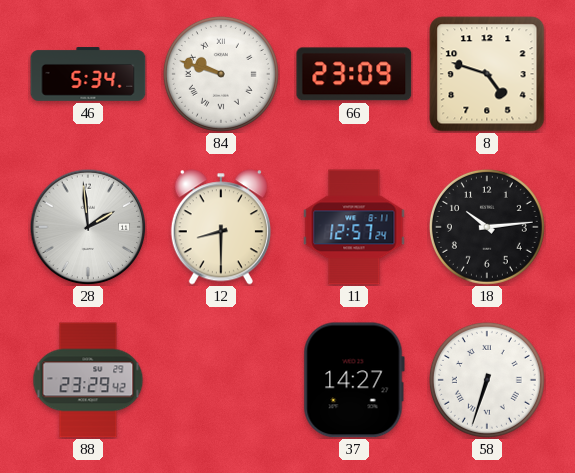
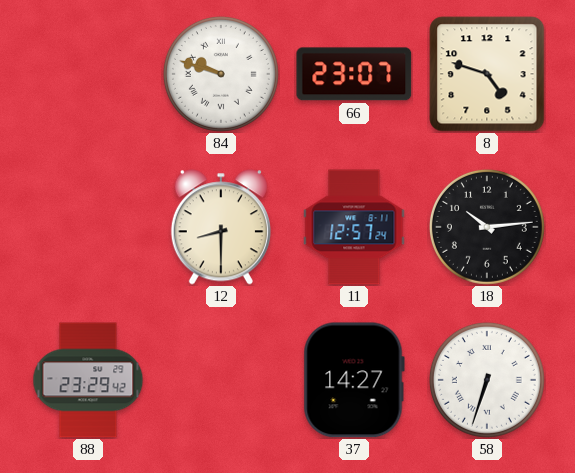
46: 5:34 -> none
66: 23:09 -> 23:07
28: 1:59 -> none
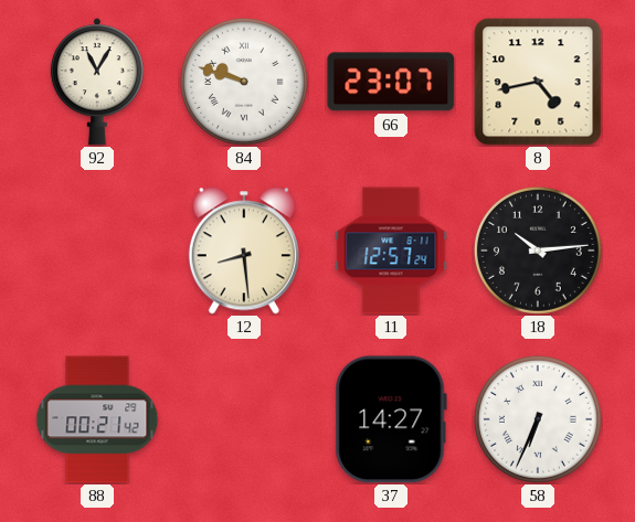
92: none -> 11:05
8: 4:48 -> 4:43
12: 8:30 -> 8:29
88: 23:29 -> 00:21
58: 6:33 -> 6:34
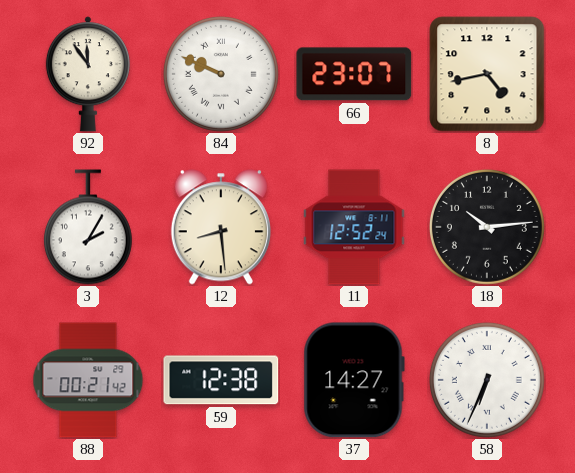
92: 11:05 -> 11:54
84: 9:48 -> 9:49
3: none -> 2:05
11: 12:57 -> 12:52
59: none -> 12:38
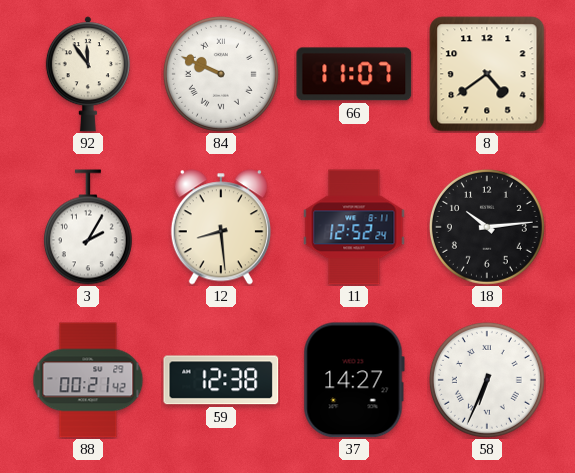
66: 23:07 -> 11:07
8: 4:43 -> 4:39
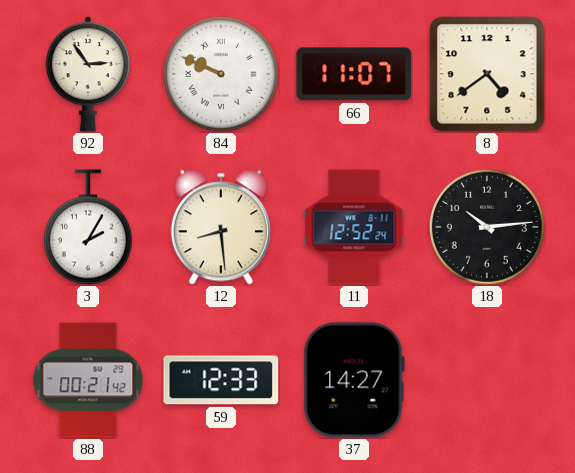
92: 11:54 -> 2:54
59: 12:38 -> 12:33
58: 6:34 -> none
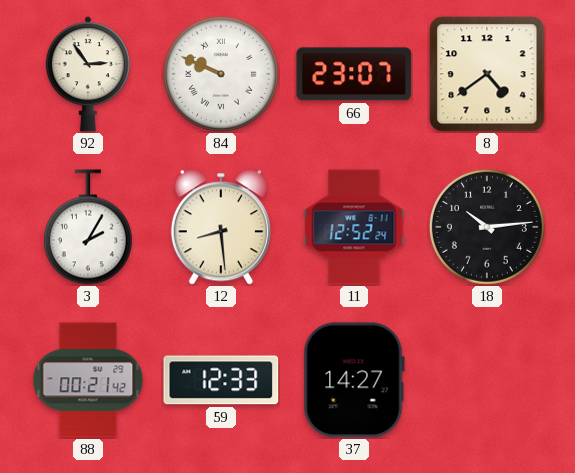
66: 11:07 -> 23:07
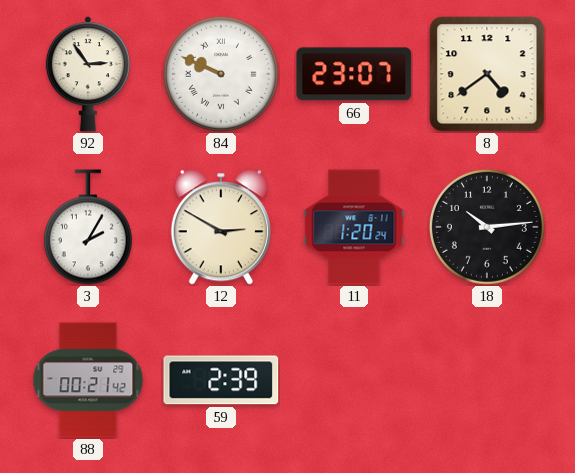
12: 8:29 -> 2:50
11: 12:52 -> 1:20
59: 12:33 -> 2:39
37: 14:27 -> none
